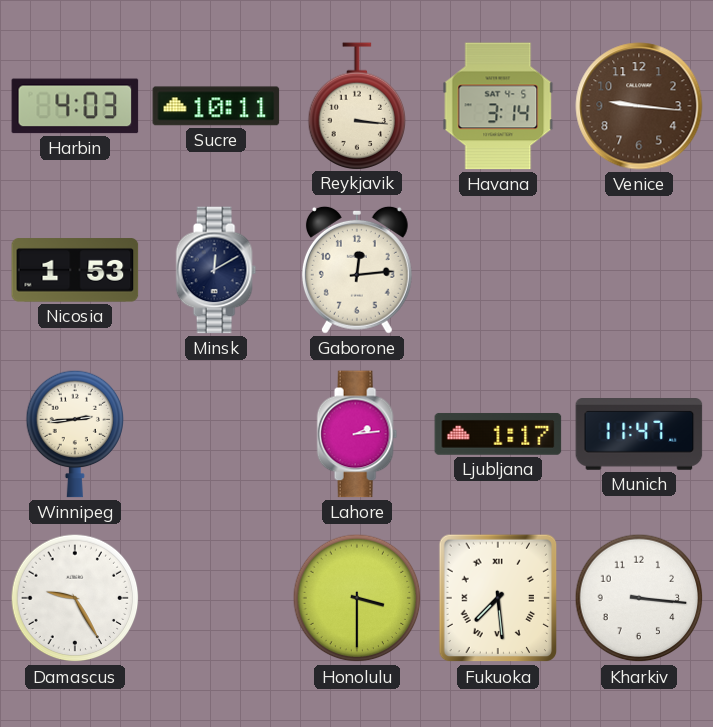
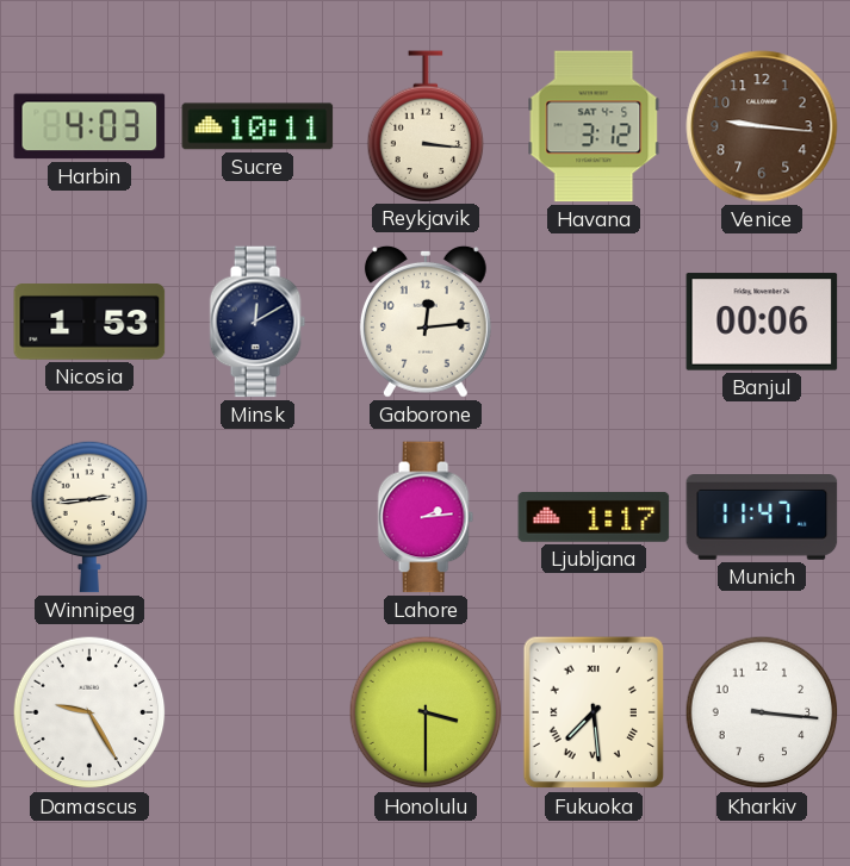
Havana: 3:14 -> 3:12
Banjul: none -> 00:06
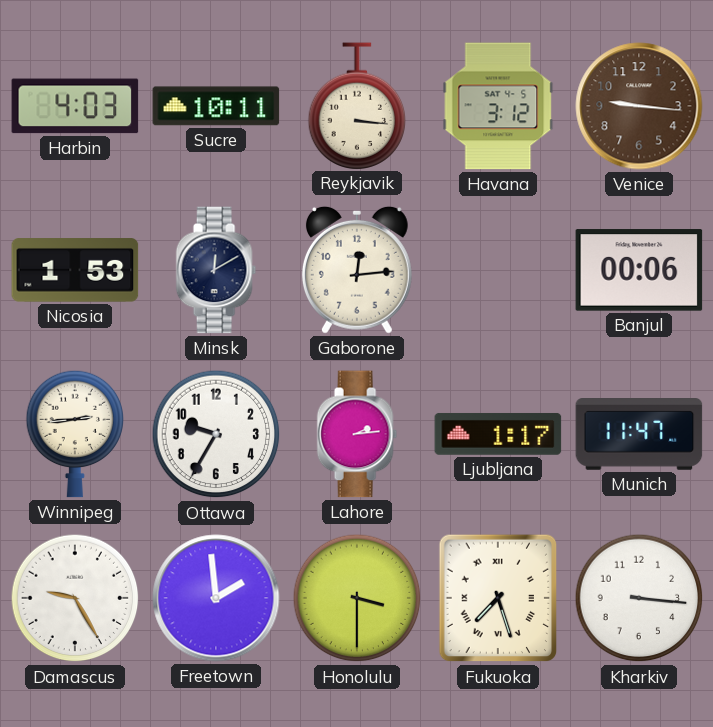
Ottawa: none -> 9:35
Freetown: none -> 1:59
Fukuoka: 7:29 -> 7:27
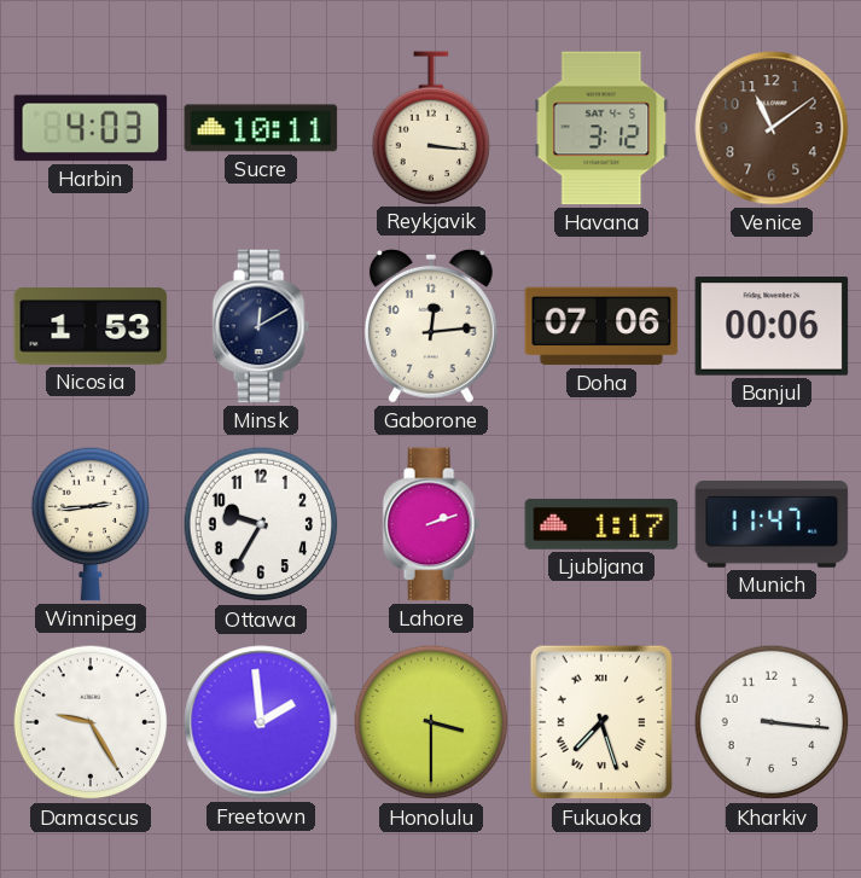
Venice: 9:16 -> 11:09
Doha: none -> 07:06
Lahore: 2:14 -> 2:12
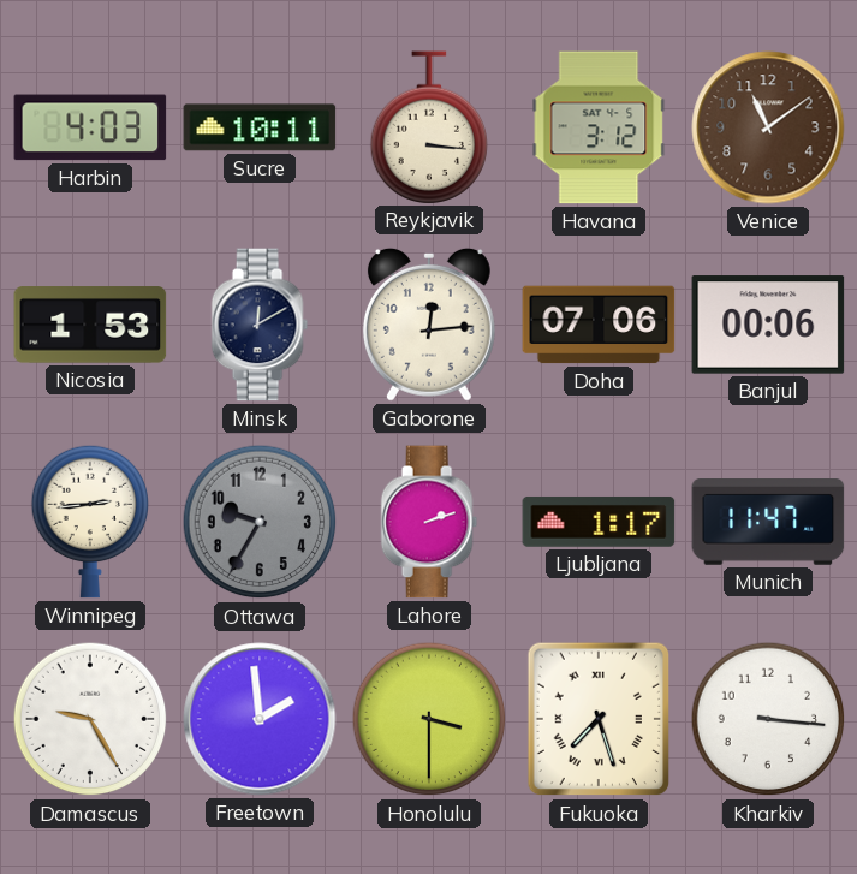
Ottawa dial: white -> grey
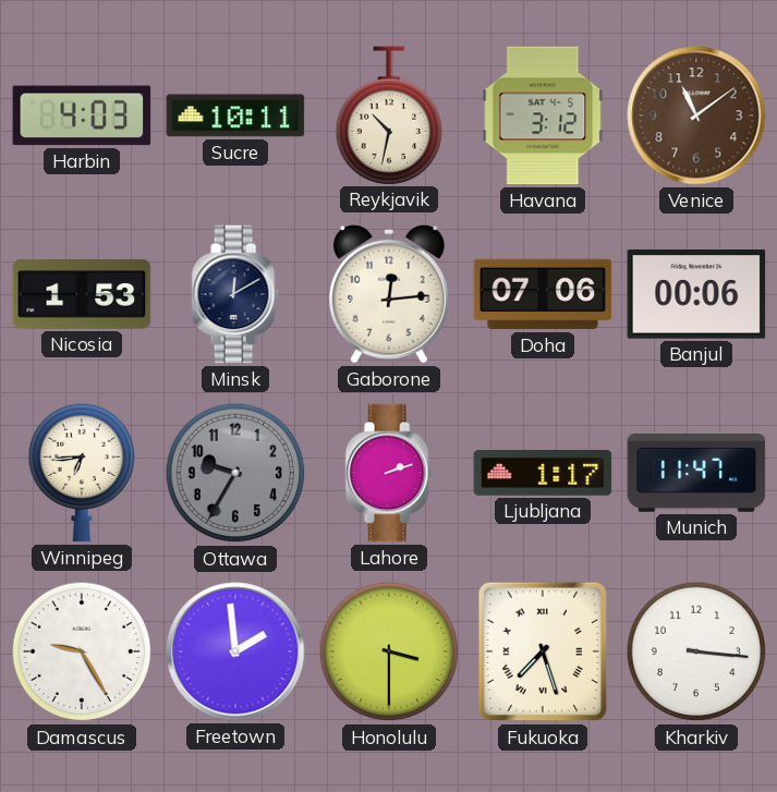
Reykjavik: 3:16 -> 10:32
Winnipeg: 2:44 -> 6:44
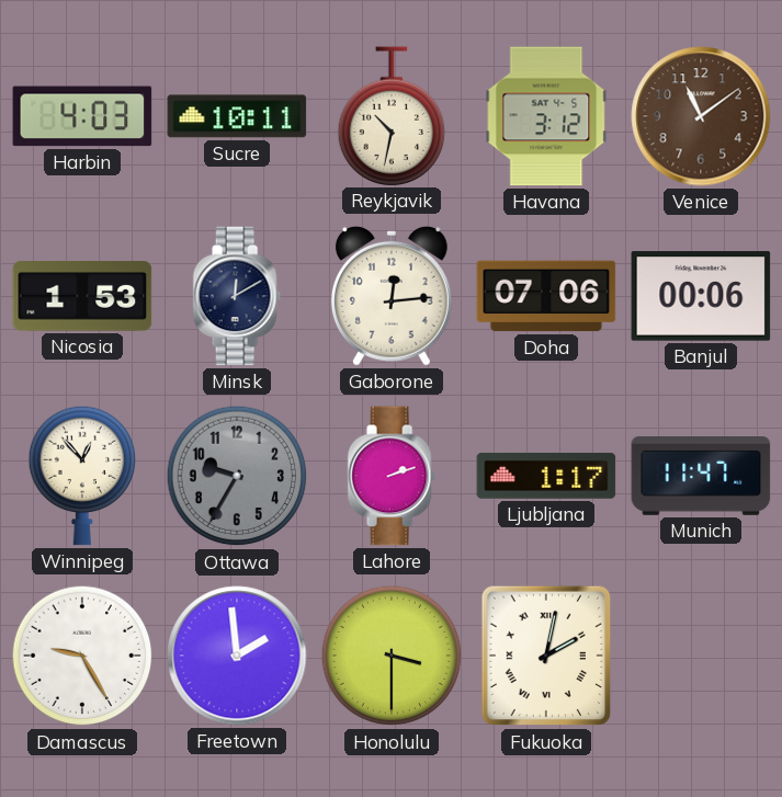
Winnipeg: 6:44 -> 12:53
Fukuoka: 7:27 -> 2:02
Kharkiv: 3:16 -> none
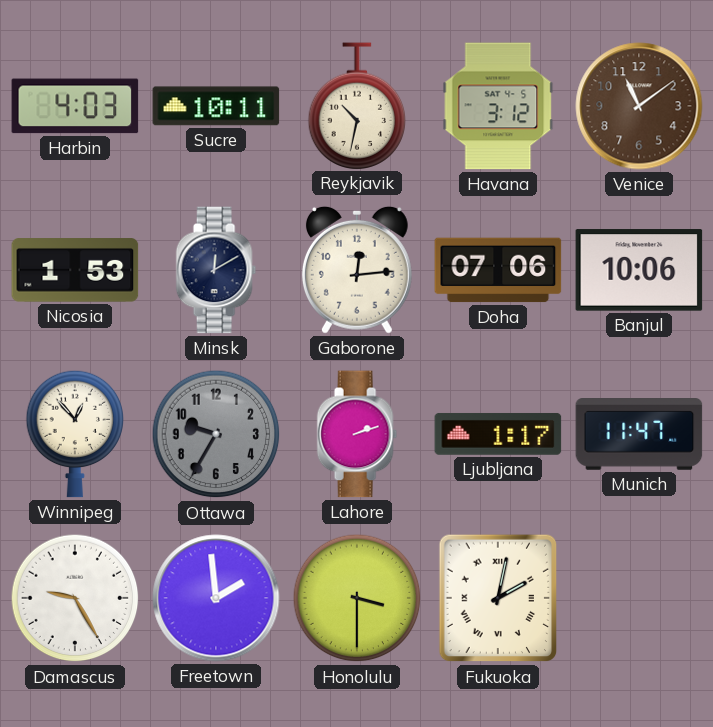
Banjul: 00:06 -> 10:06
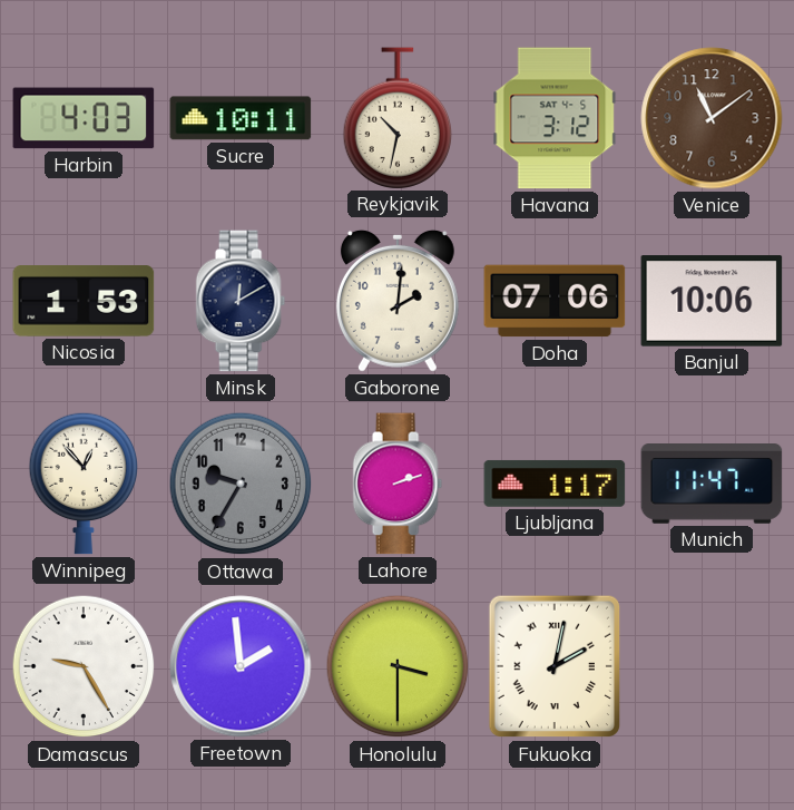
Gaborone: 12:14 -> 2:01
